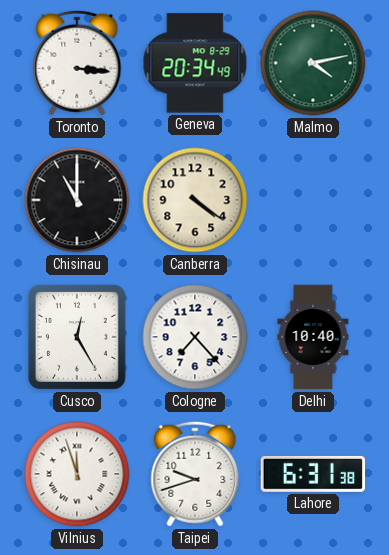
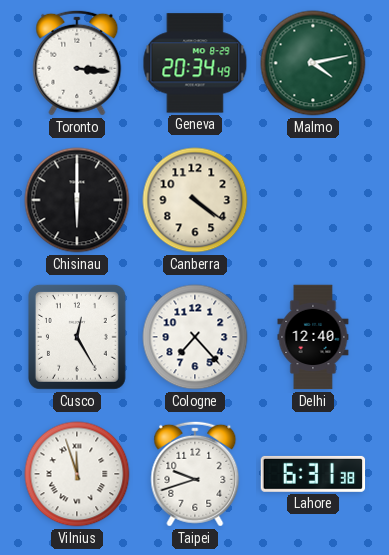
Chisinau: 11:00 -> 6:00
Delhi: 10:40 -> 12:40
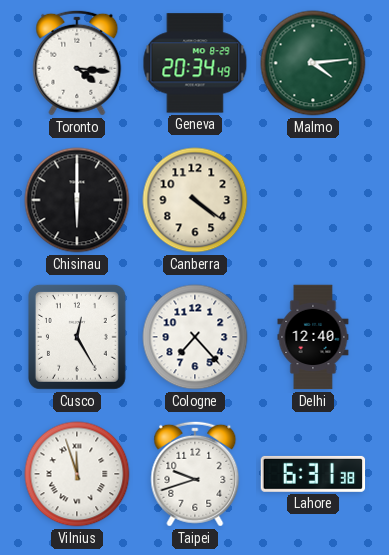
Toronto: 3:16 -> 4:16
Malmo: 4:13 -> 4:14
